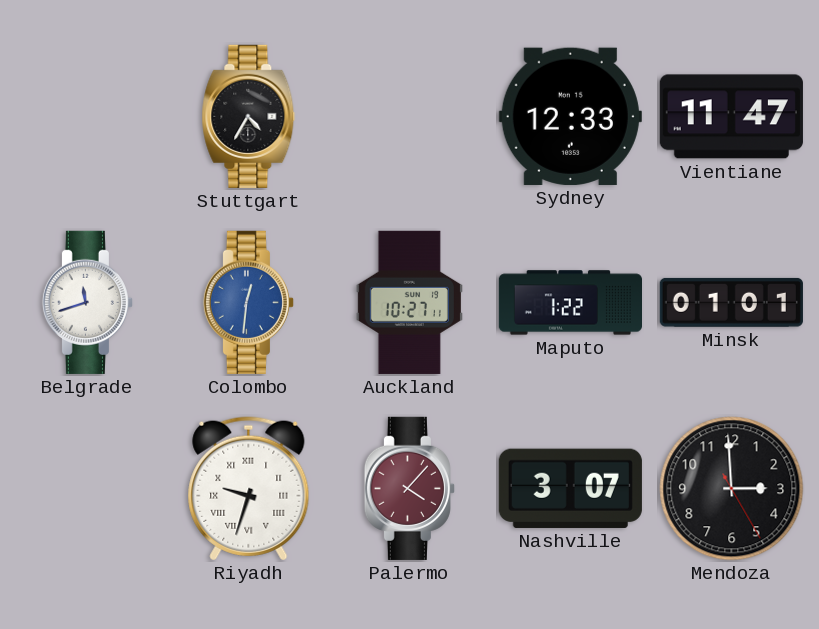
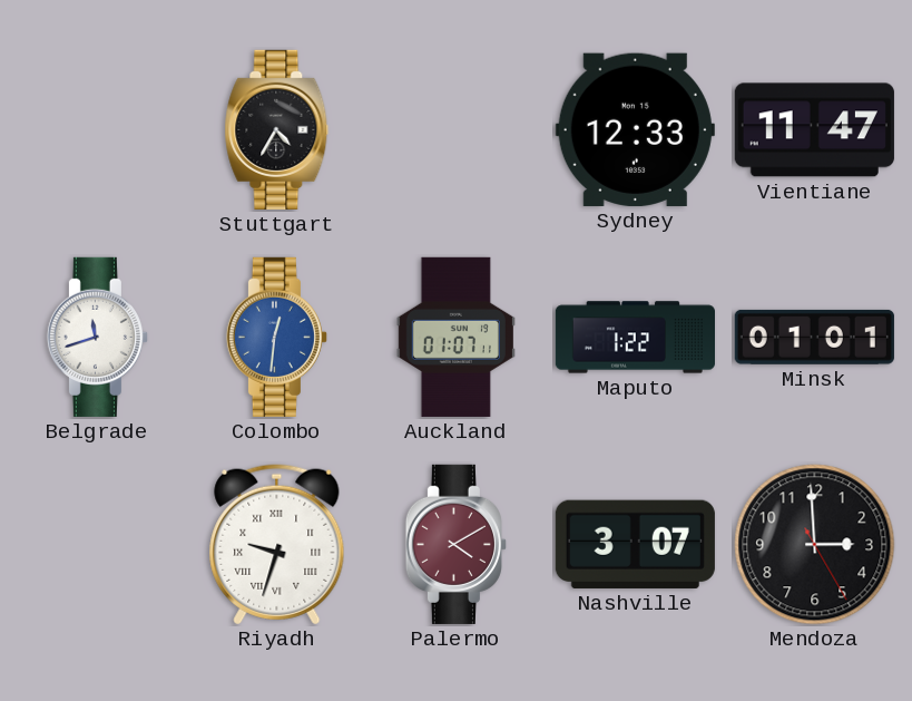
Auckland: 10:27 -> 01:07
Palermo: 4:07 -> 4:10
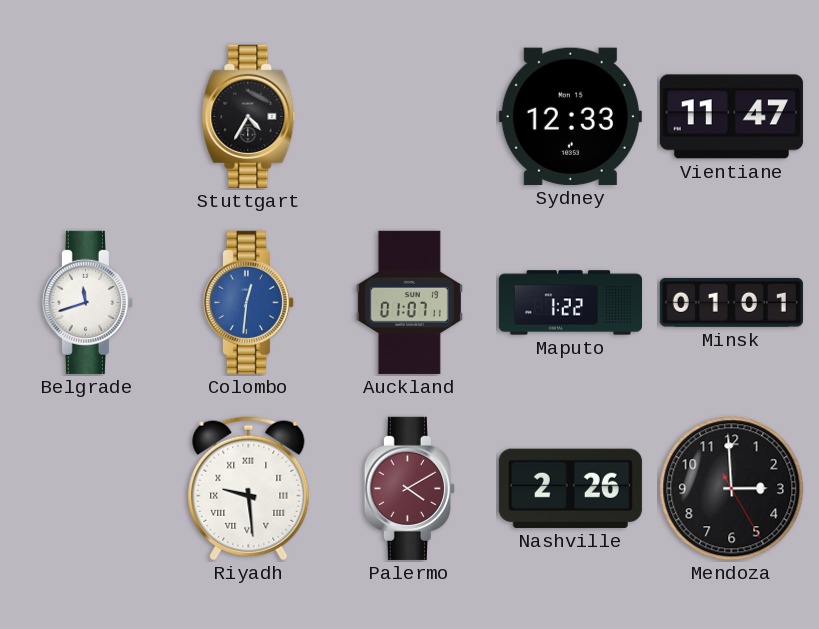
Riyadh: 9:33 -> 9:29
Nashville: 3:07 -> 2:26
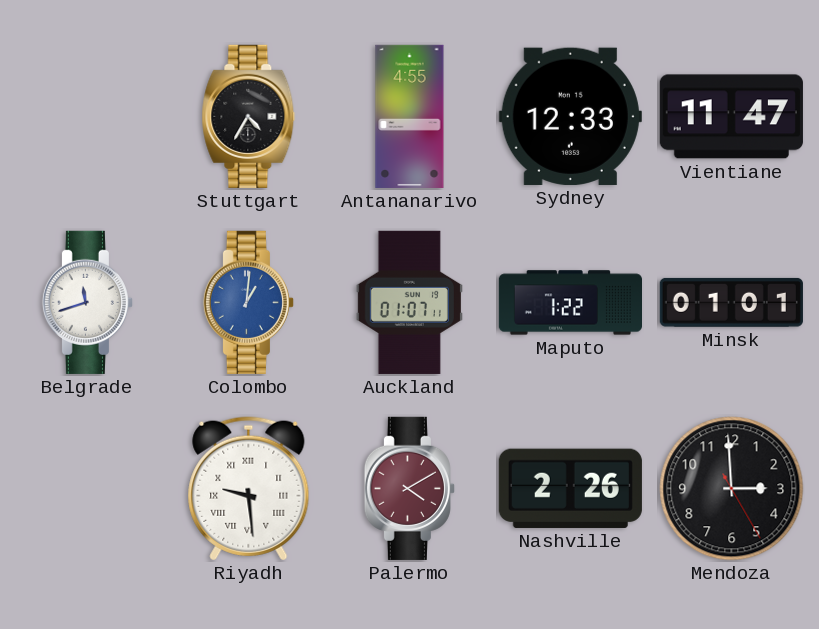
Antananarivo: none -> 4:55
Colombo: 12:31 -> 1:01
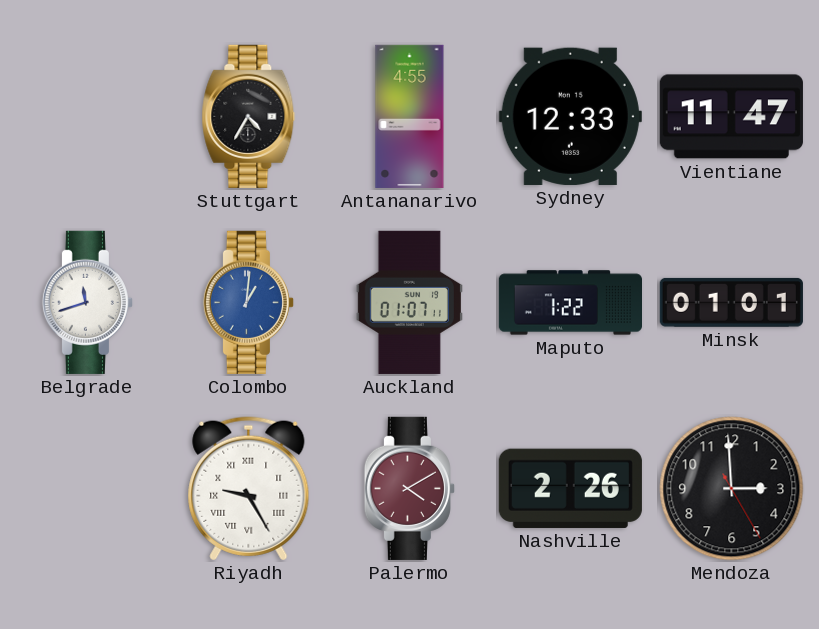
Riyadh: 9:29 -> 9:25
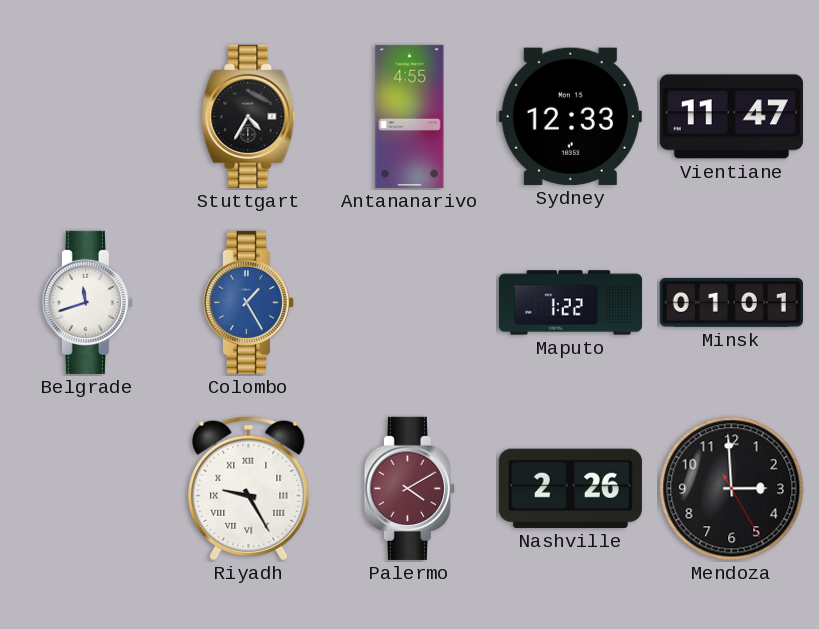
Colombo: 1:01 -> 1:25
Auckland: 01:07 -> none
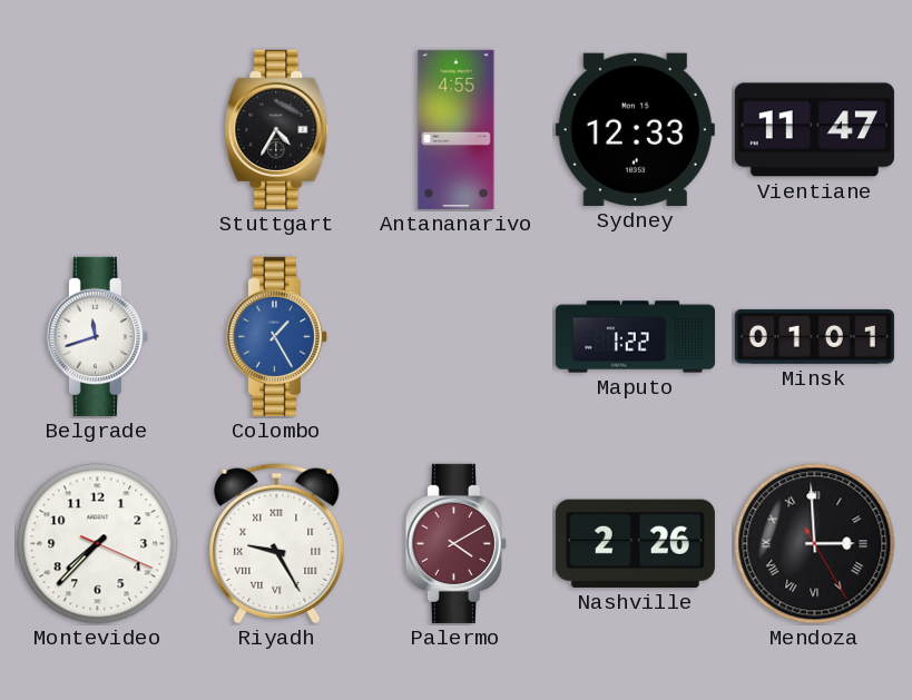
Montevideo: none -> 7:37
Mendoza numerals: Arabic -> Roman
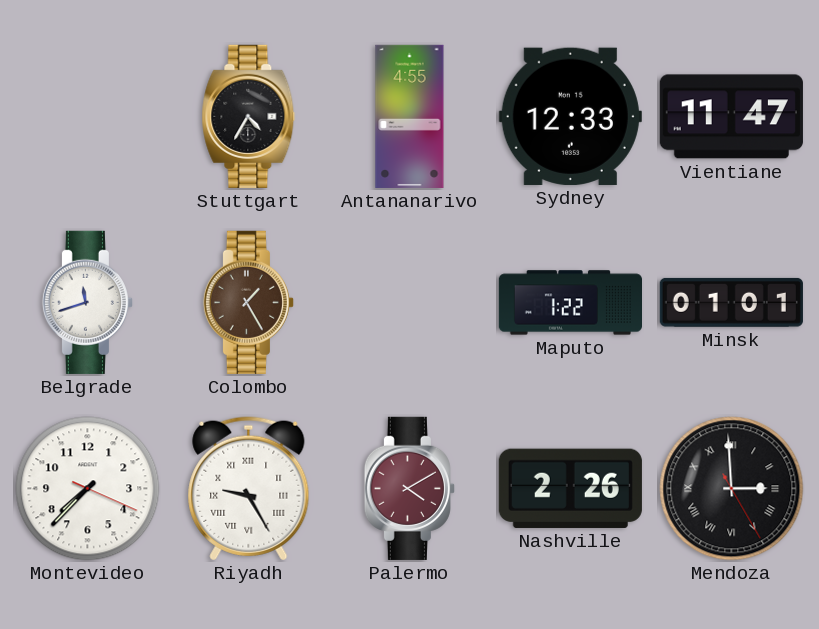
Colombo dial: blue -> brown
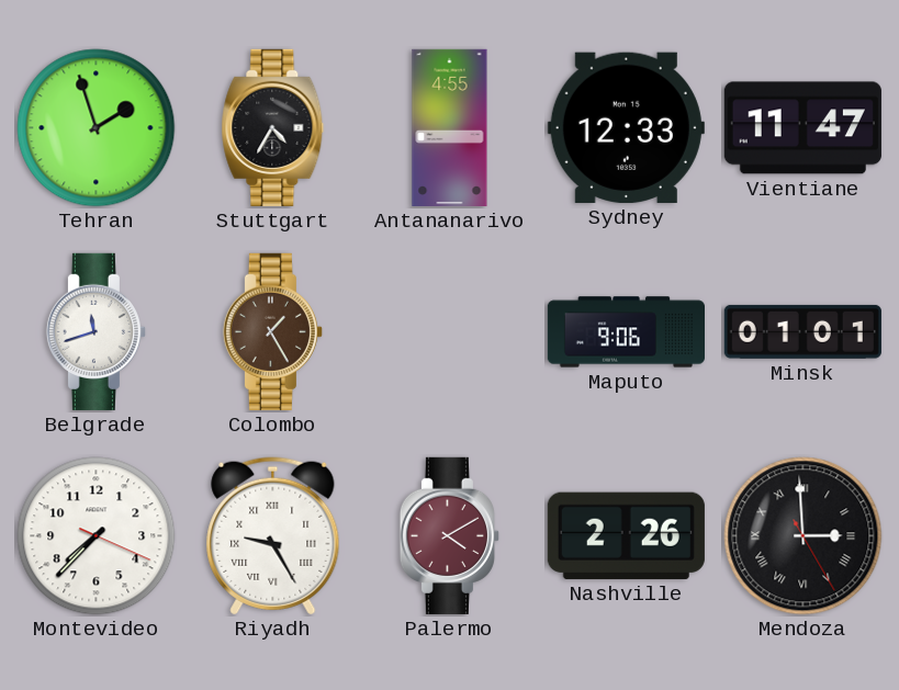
Tehran: none -> 1:57
Maputo: 1:22 -> 9:06
